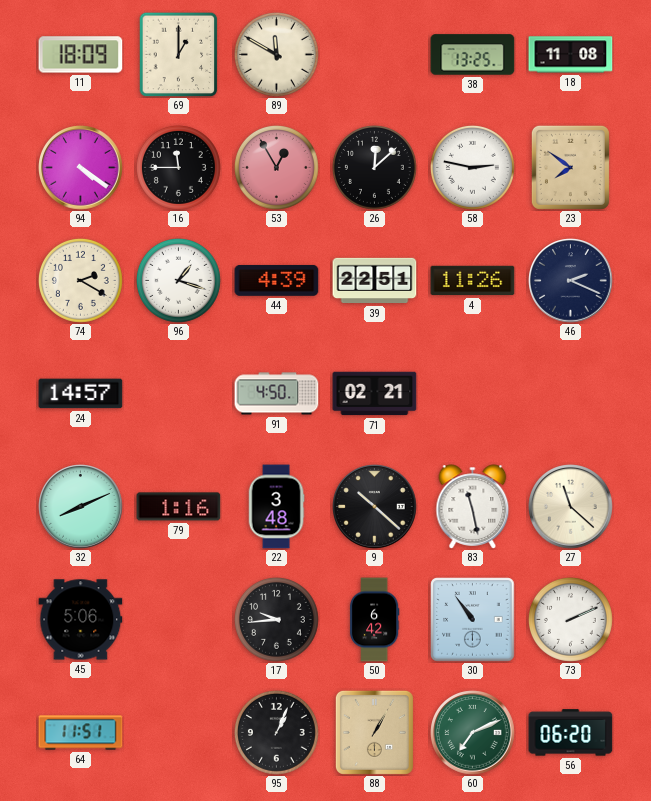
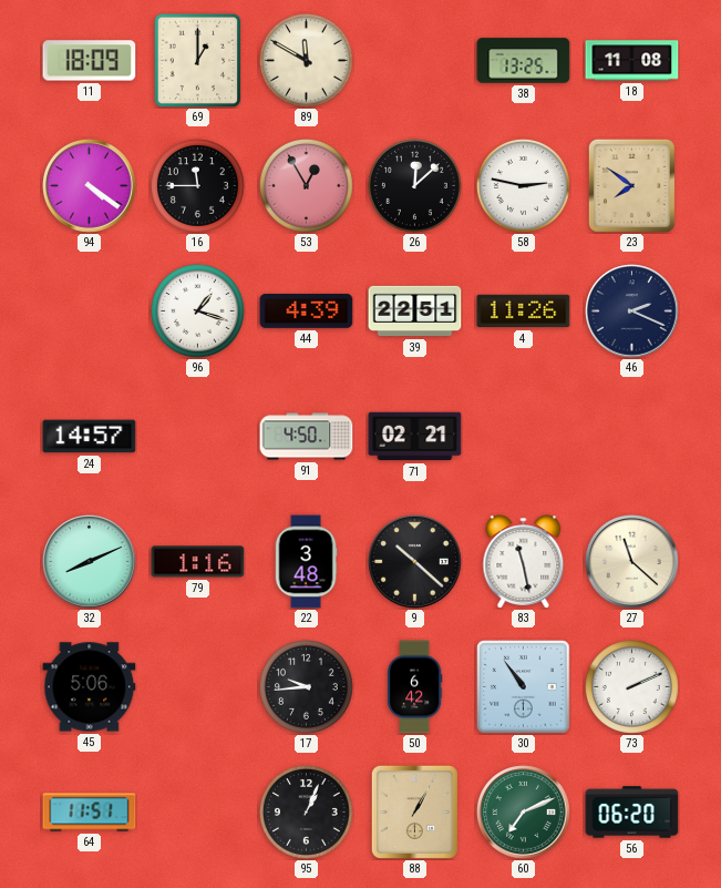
74: 2:20 -> none
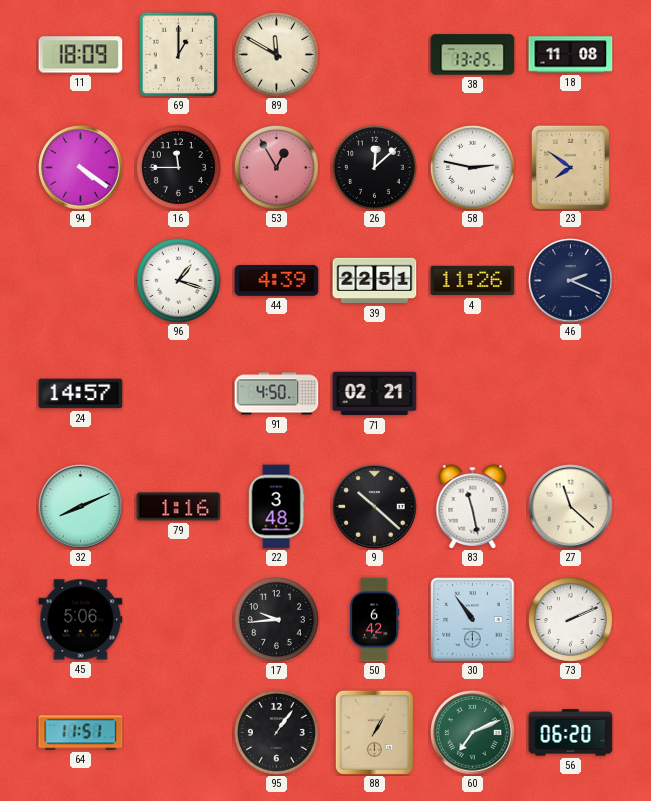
95: 1:04 -> 1:06
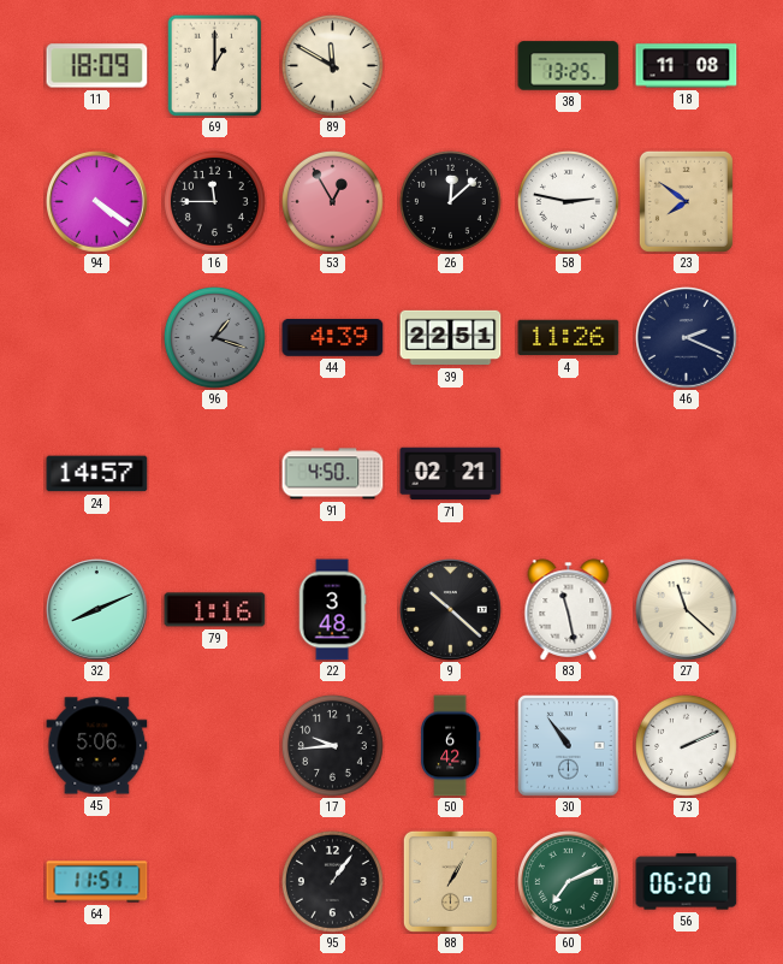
96 dial: white -> grey
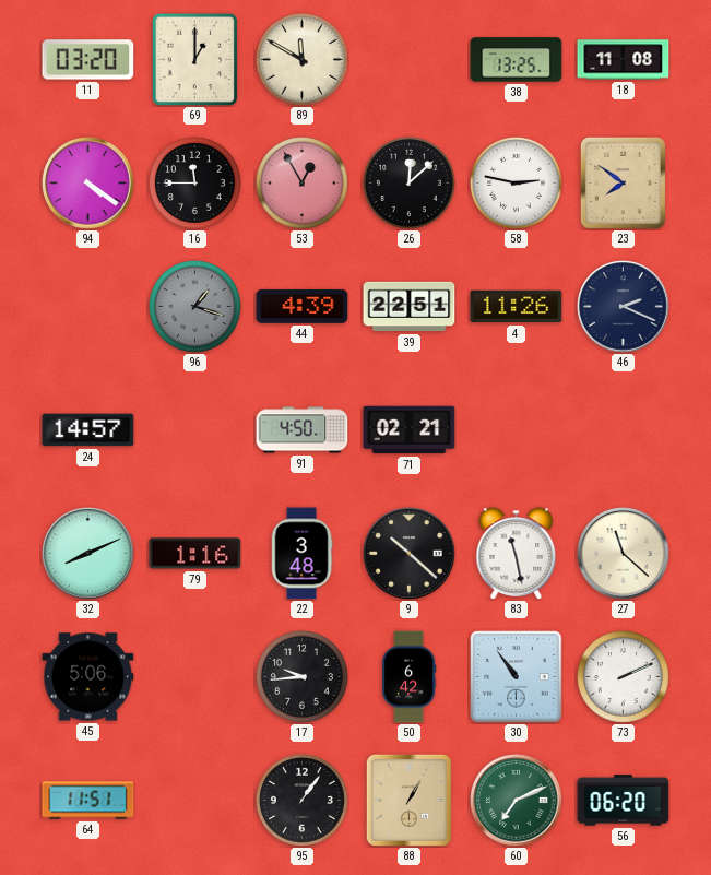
11: 18:09 -> 03:20
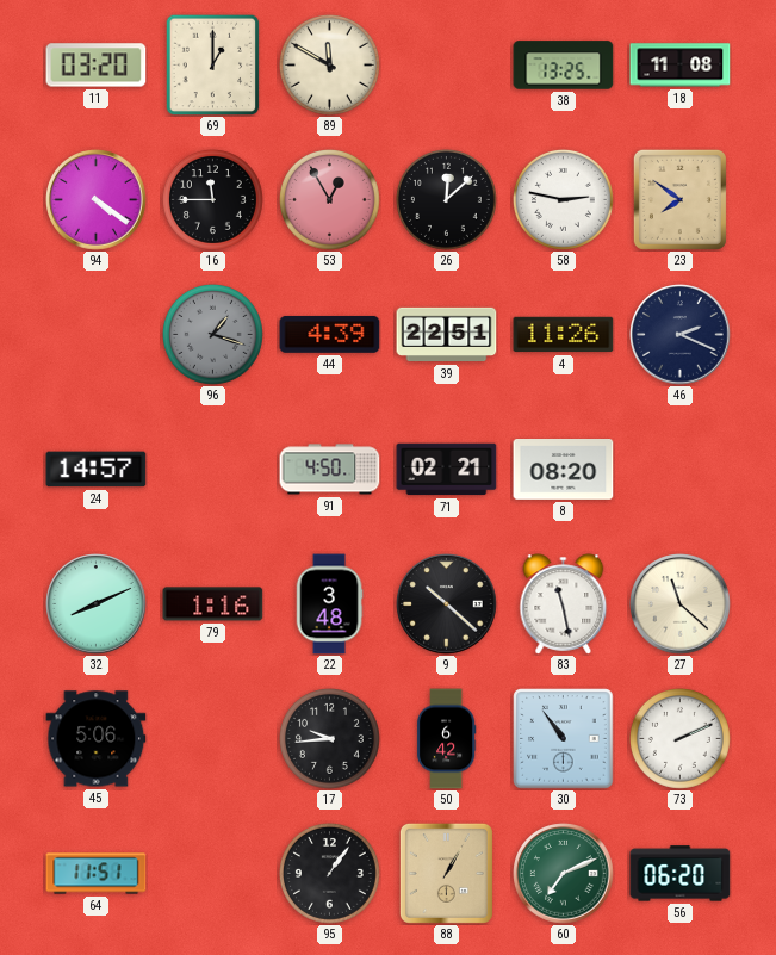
8: none -> 08:20
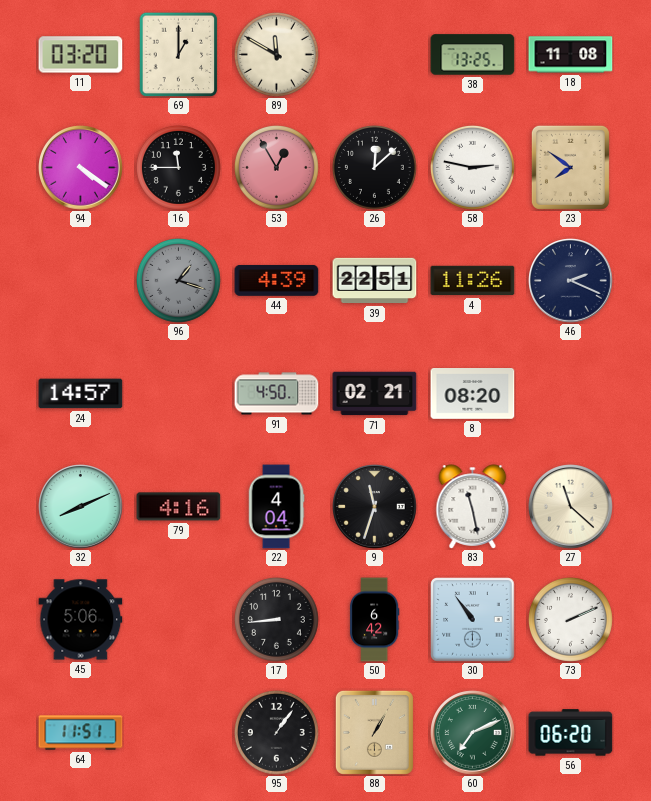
79: 1:16 -> 4:16
22: 3:48 -> 4:04
9: 10:22 -> 11:33
17: 9:44 -> 8:44
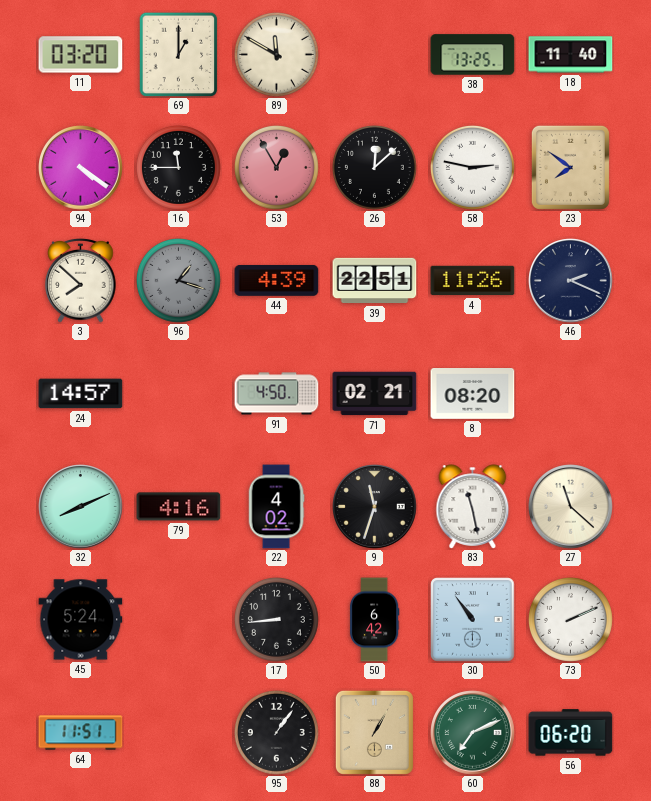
18: 11:08 -> 11:40
3: none -> 7:52
22: 4:04 -> 4:02
45: 5:06 -> 5:24
